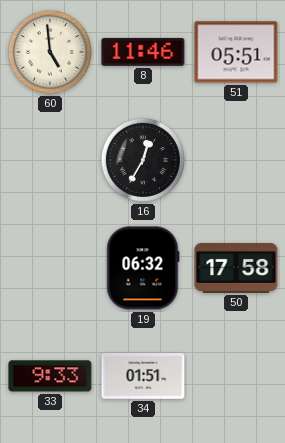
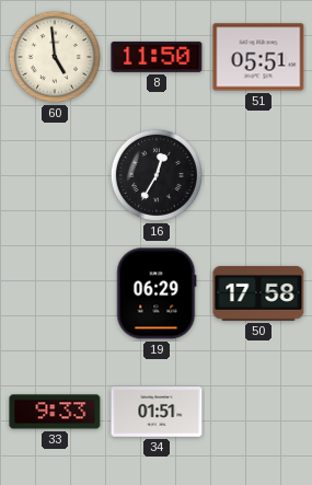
8: 11:46 -> 11:50
19: 06:32 -> 06:29
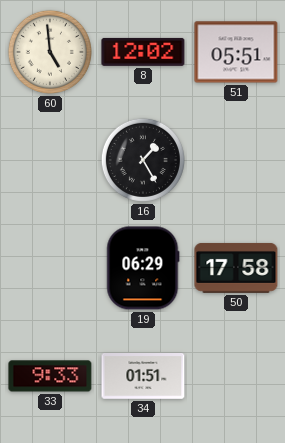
8: 11:50 -> 12:02
16: 12:35 -> 1:25
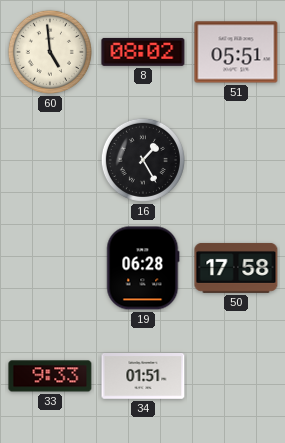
8: 12:02 -> 08:02
19: 06:29 -> 06:28
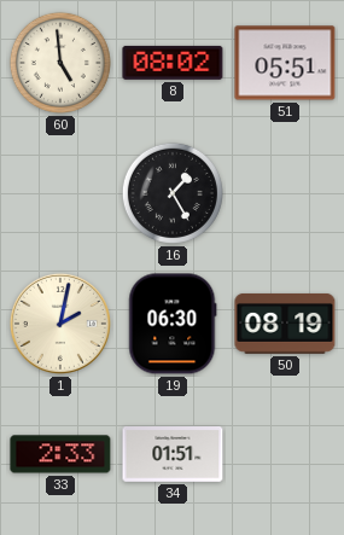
1: none -> 2:02
19: 06:28 -> 06:30
50: 17:58 -> 08:19
33: 9:33 -> 2:33
